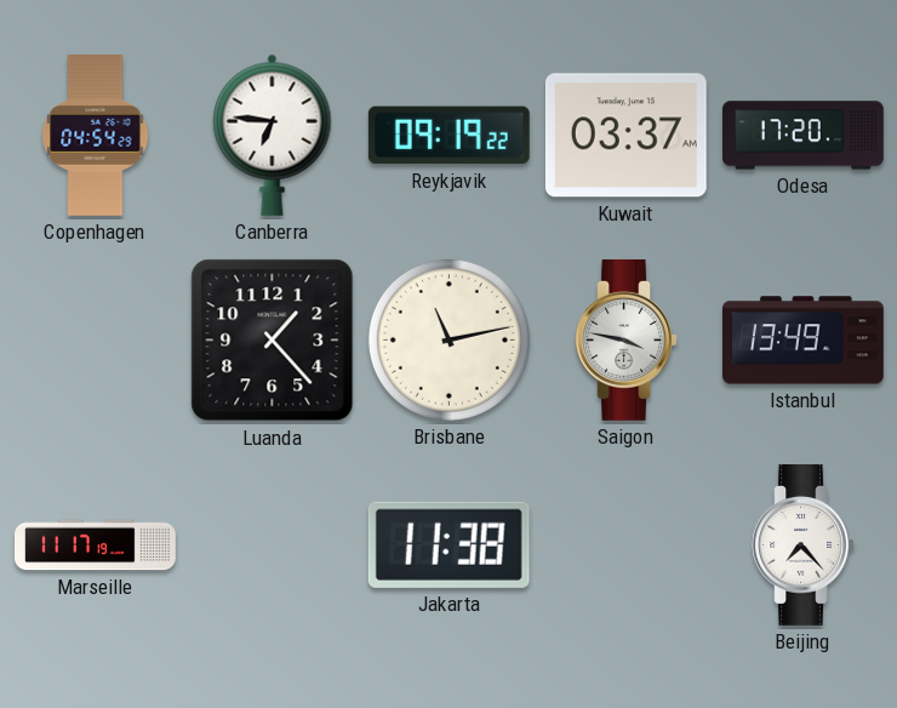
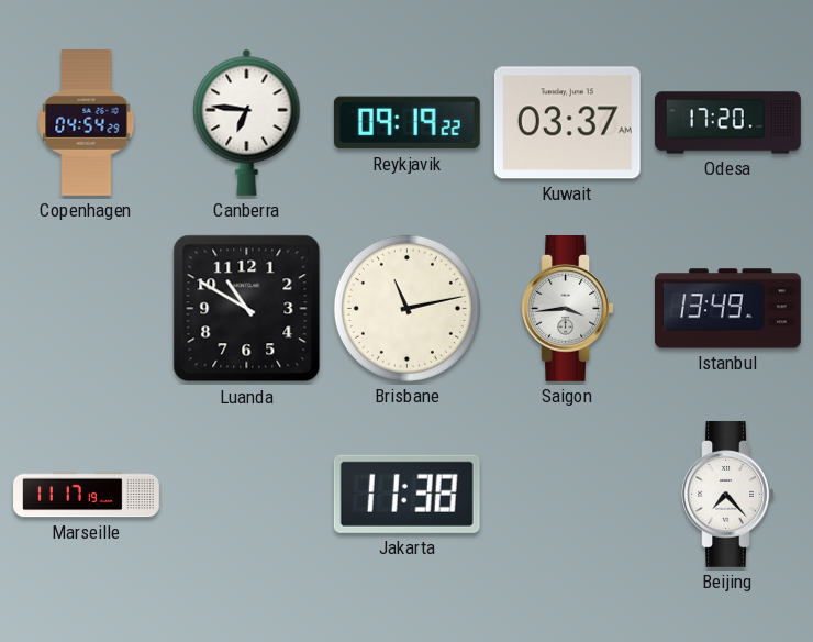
Luanda: 1:23 -> 10:50
Saigon: 3:47 -> 3:44
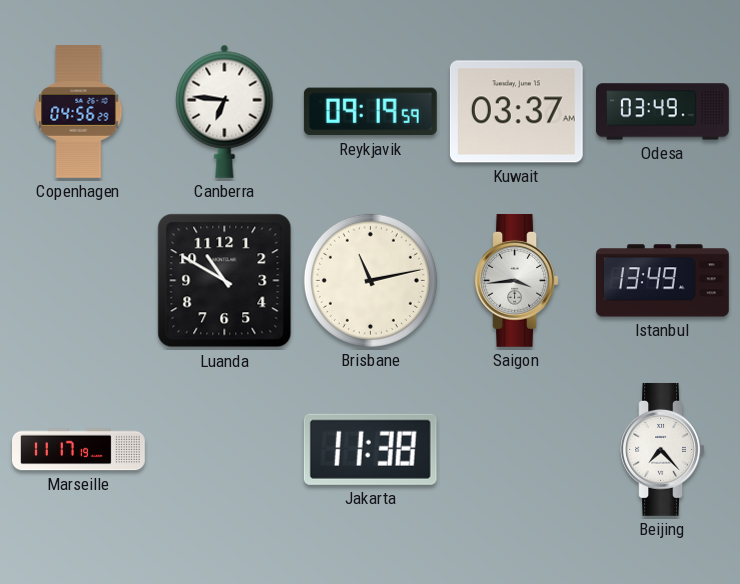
Copenhagen: 04:54 -> 04:56
Reykjavik: 09:19:22 -> 09:19:59
Odesa: 17:20 -> 03:49
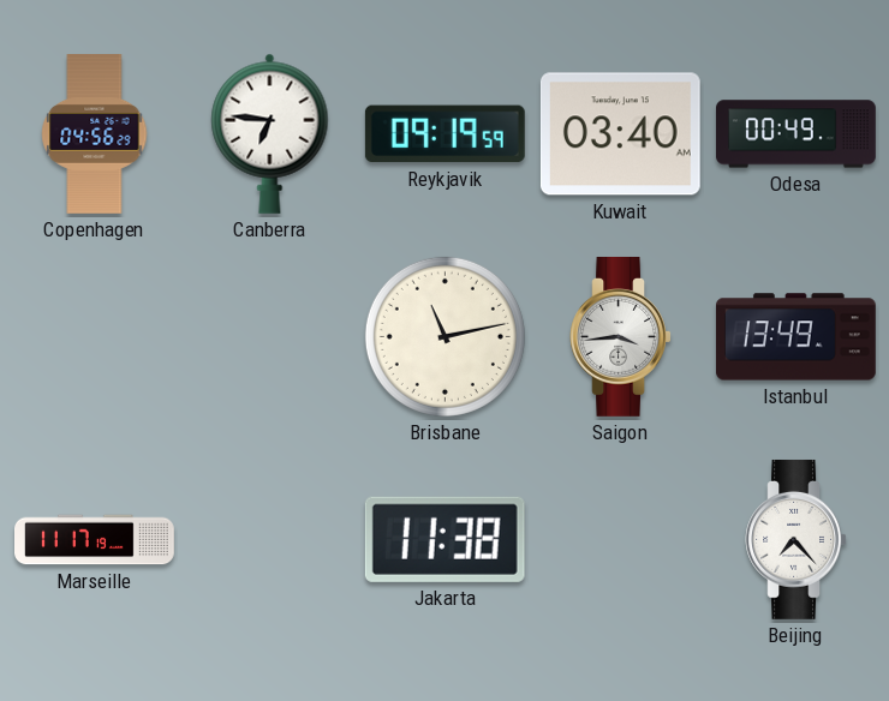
Kuwait: 03:37 -> 03:40
Odesa: 03:49 -> 00:49
Luanda: 10:50 -> none
